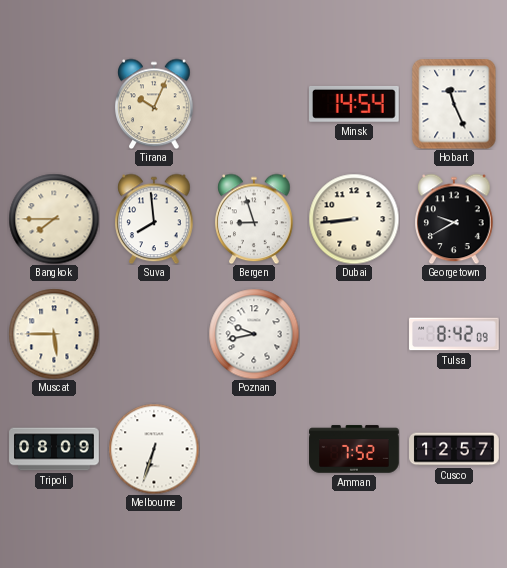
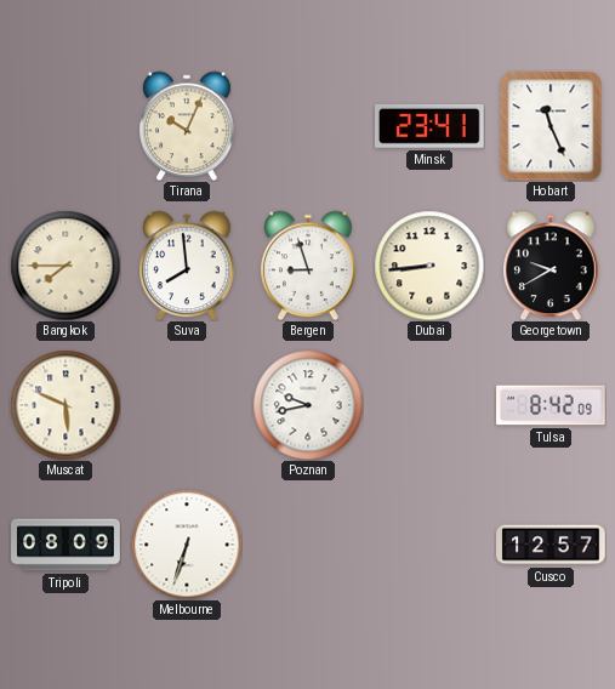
Minsk: 14:54 -> 23:41
Muscat: 5:45 -> 5:49
Amman: 7:52 -> none
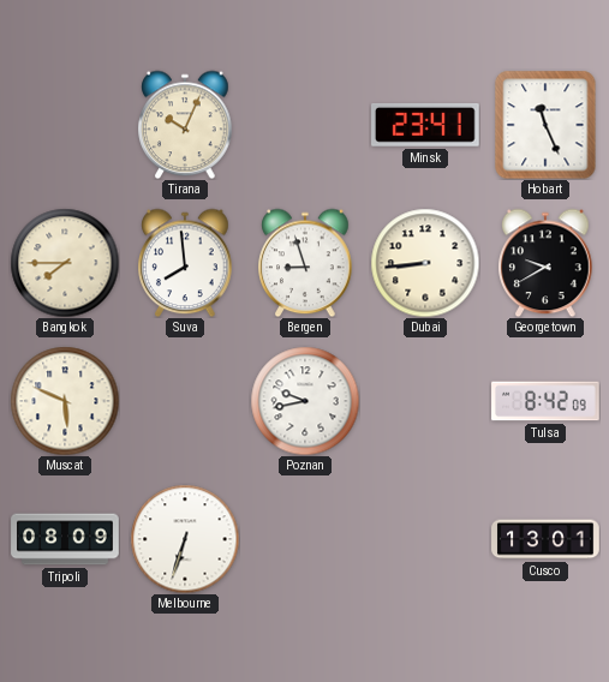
Cusco: 12:57 -> 13:01
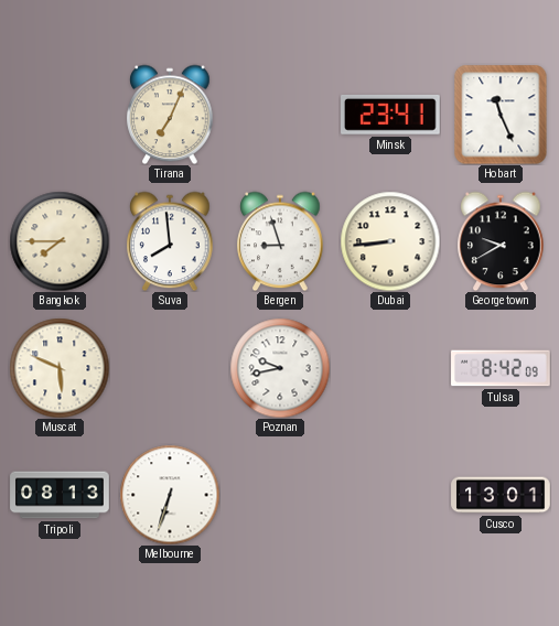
Tirana: 10:04 -> 7:04
Tripoli: 08:09 -> 08:13
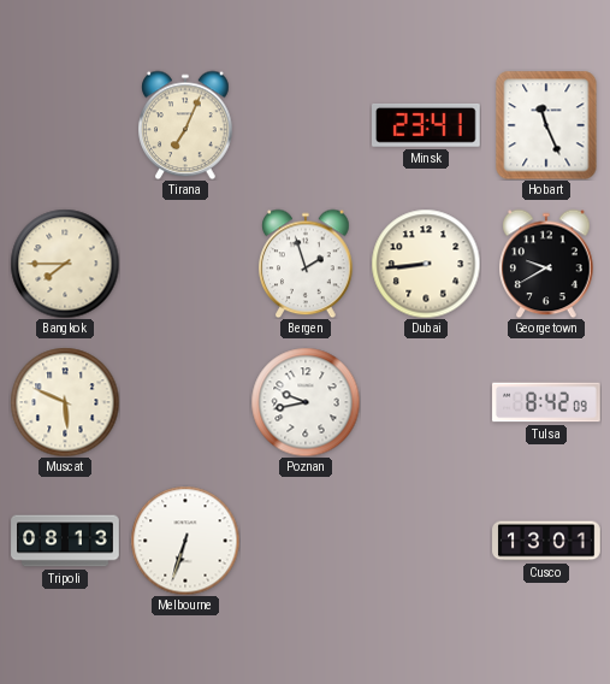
Suva: 7:59 -> none
Bergen: 8:57 -> 1:57
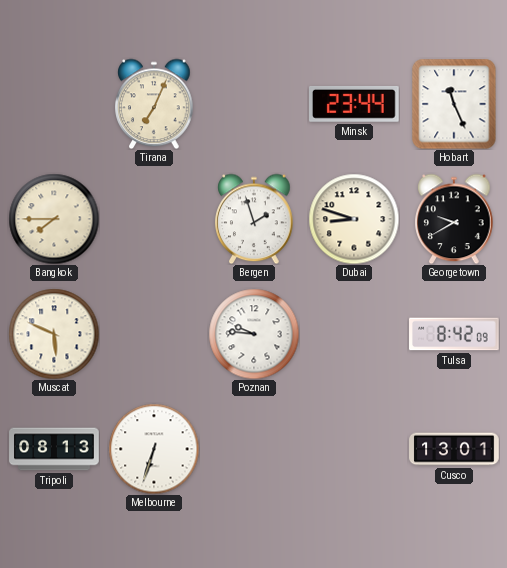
Minsk: 23:41 -> 23:44
Dubai: 8:44 -> 8:48
Poznan: 9:43 -> 9:46
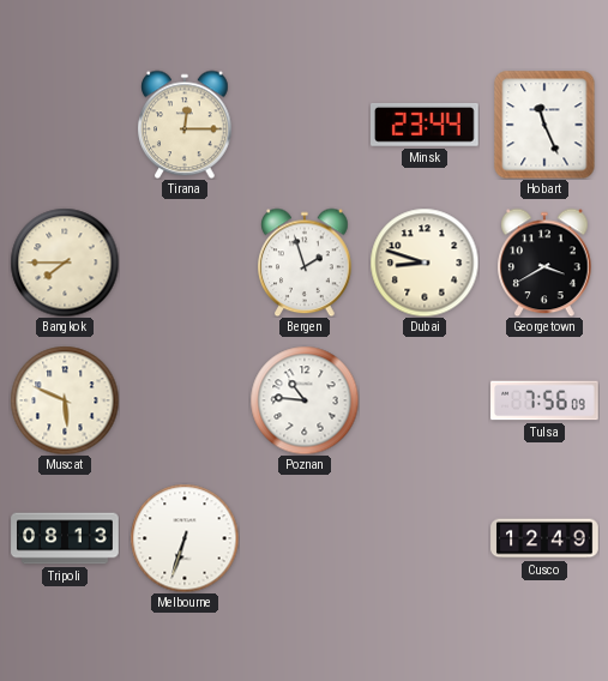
Tirana: 7:04 -> 12:15
Georgetown: 9:40 -> 3:40
Poznan: 9:46 -> 10:46
Tulsa: 8:42 -> 7:56
Cusco: 13:01 -> 12:49
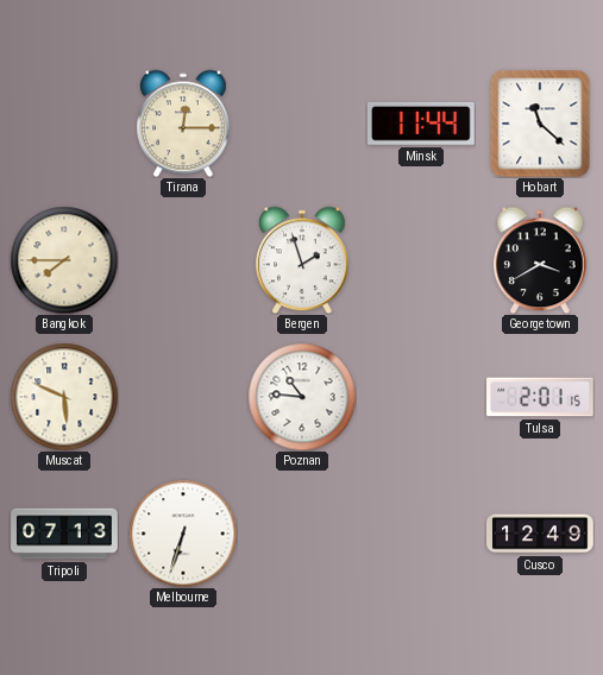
Minsk: 23:44 -> 11:44
Hobart: 11:26 -> 11:22
Dubai: 8:48 -> none
Tulsa: 7:56 -> 2:01
Tripoli: 08:13 -> 07:13
